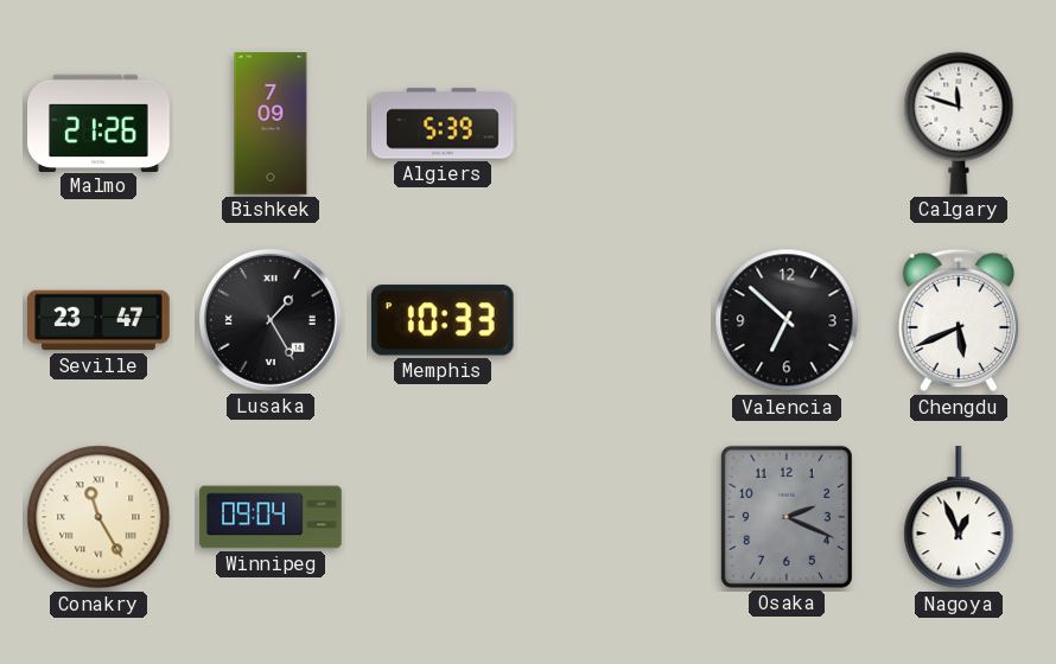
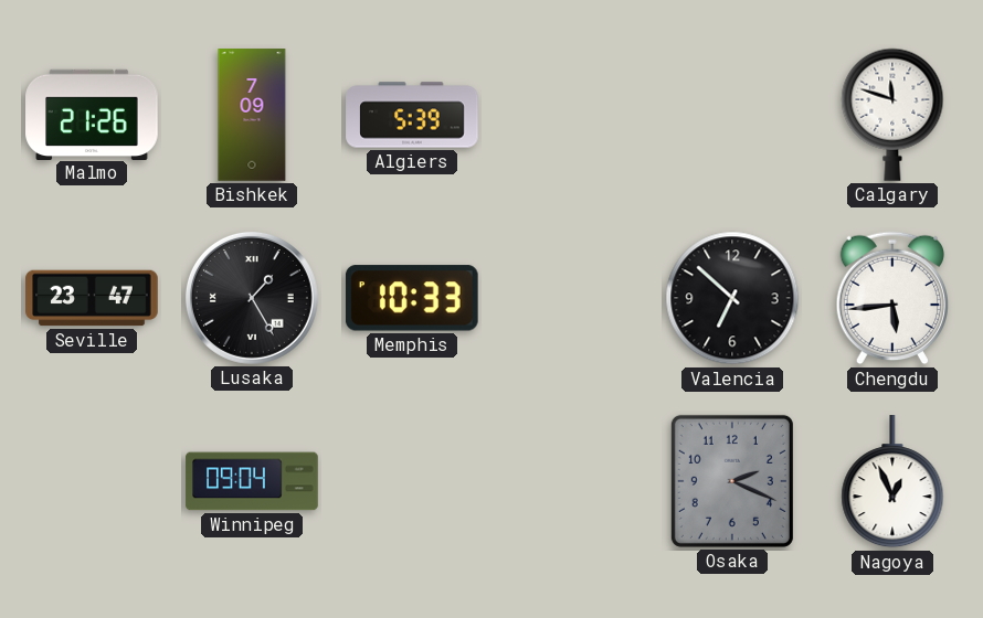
Chengdu: 5:41 -> 5:44
Conakry: 11:25 -> none
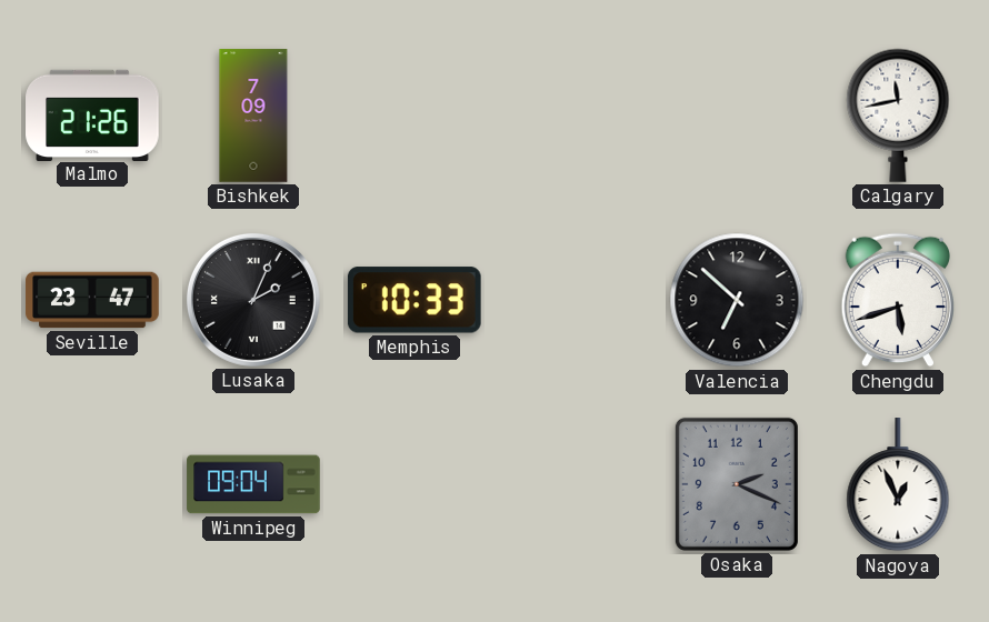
Algiers: 5:39 -> none
Calgary: 11:48 -> 11:43
Lusaka: 1:25 -> 2:04
Chengdu: 5:44 -> 5:42
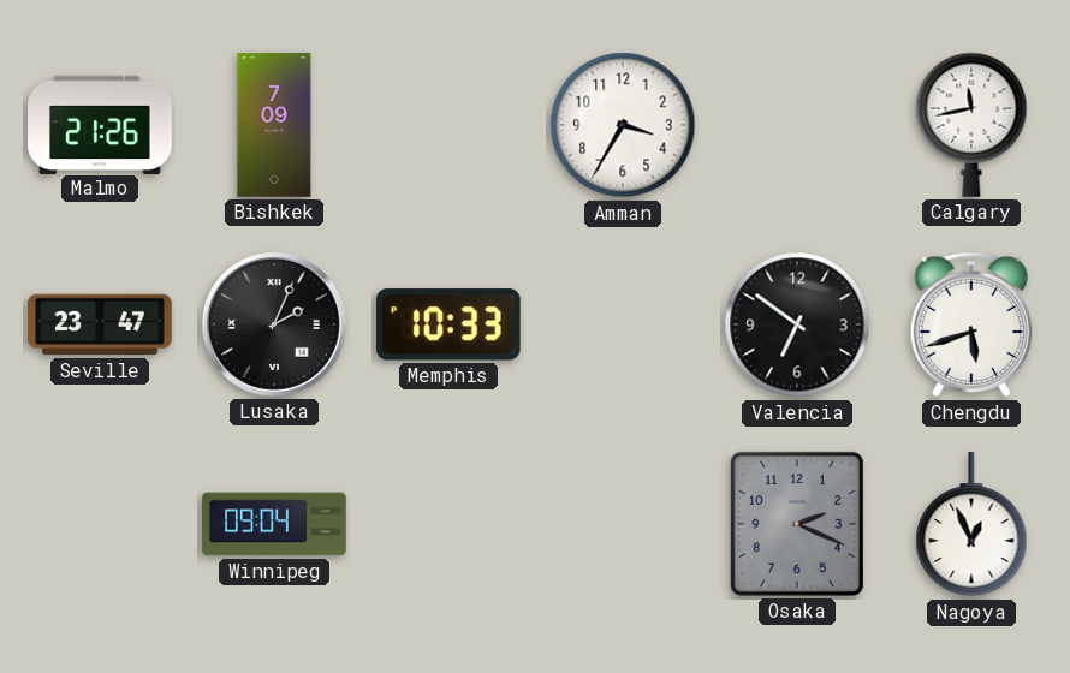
Amman: none -> 3:35
Valencia: 6:52 -> 6:51
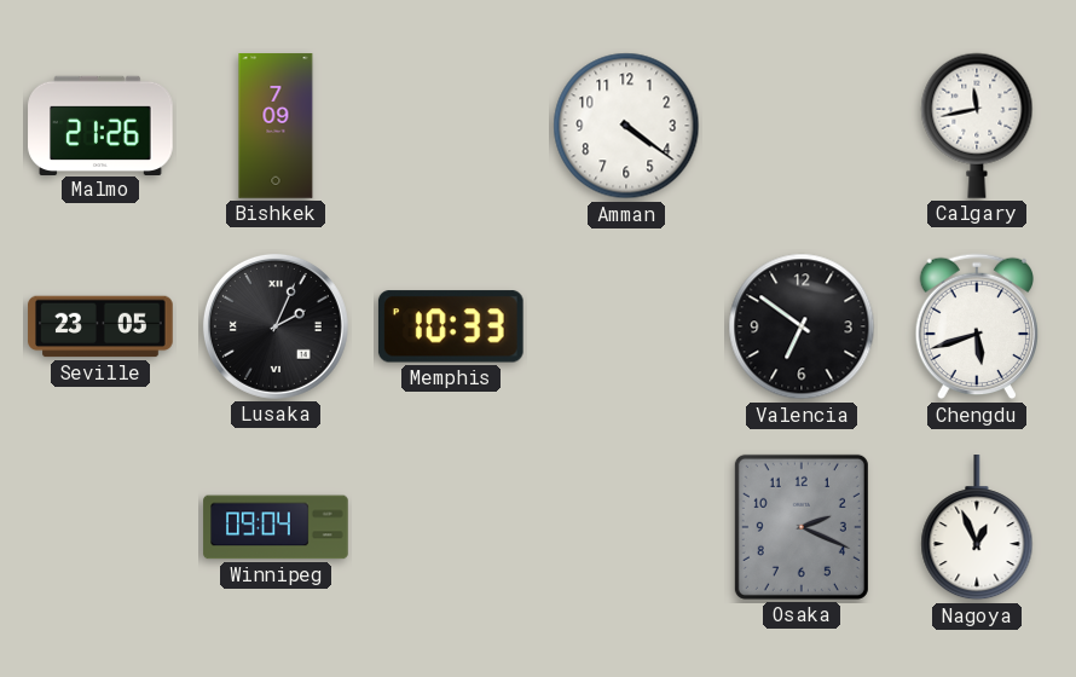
Amman: 3:35 -> 4:21
Seville: 23:47 -> 23:05
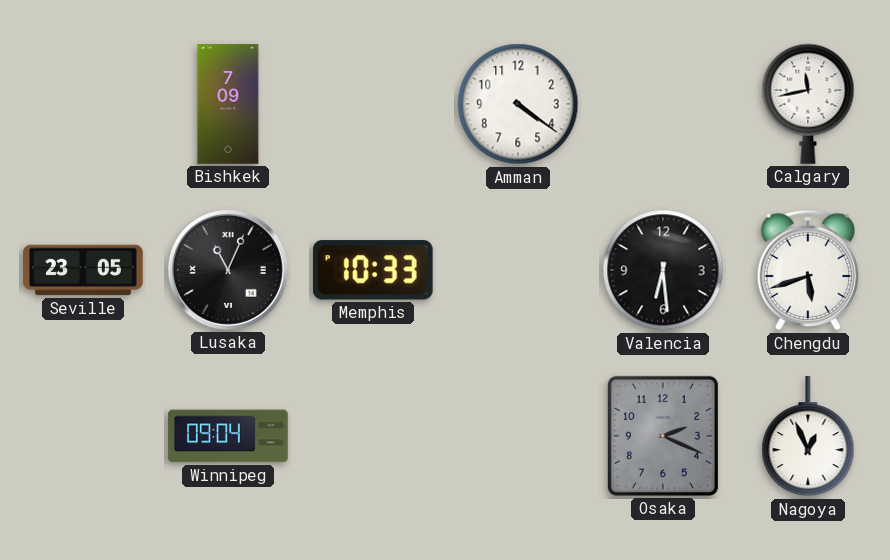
Malmo: 21:26 -> none
Lusaka: 2:04 -> 11:04
Valencia: 6:51 -> 6:29
